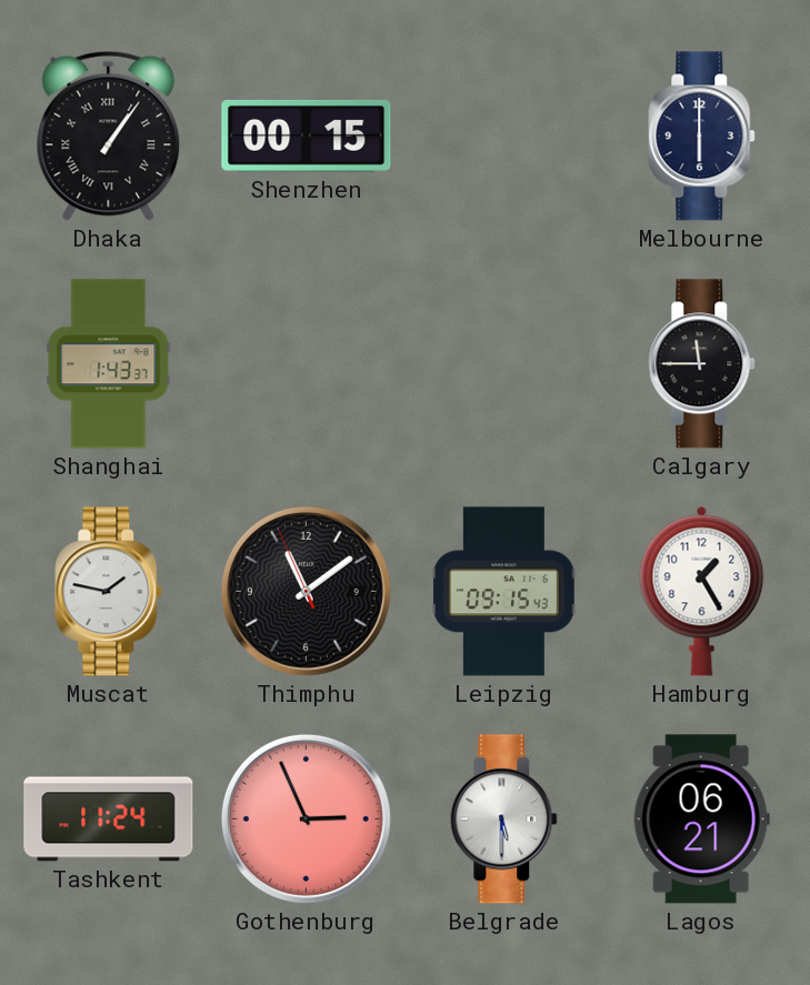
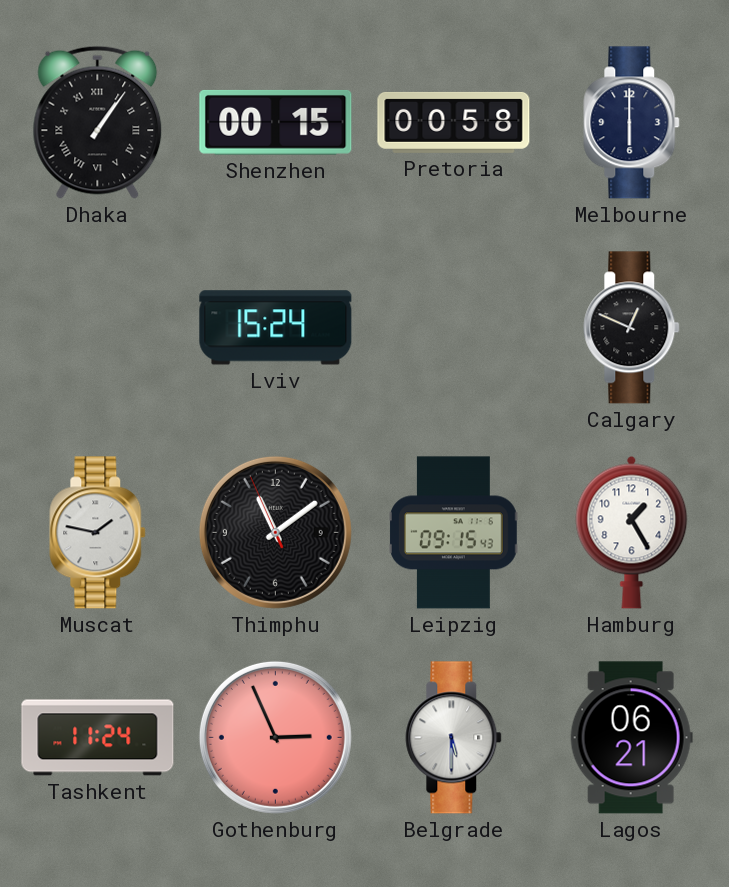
Pretoria: none -> 00:58
Shanghai: 1:43 -> none
Lviv: none -> 15:24
Calgary: 11:45 -> 12:49
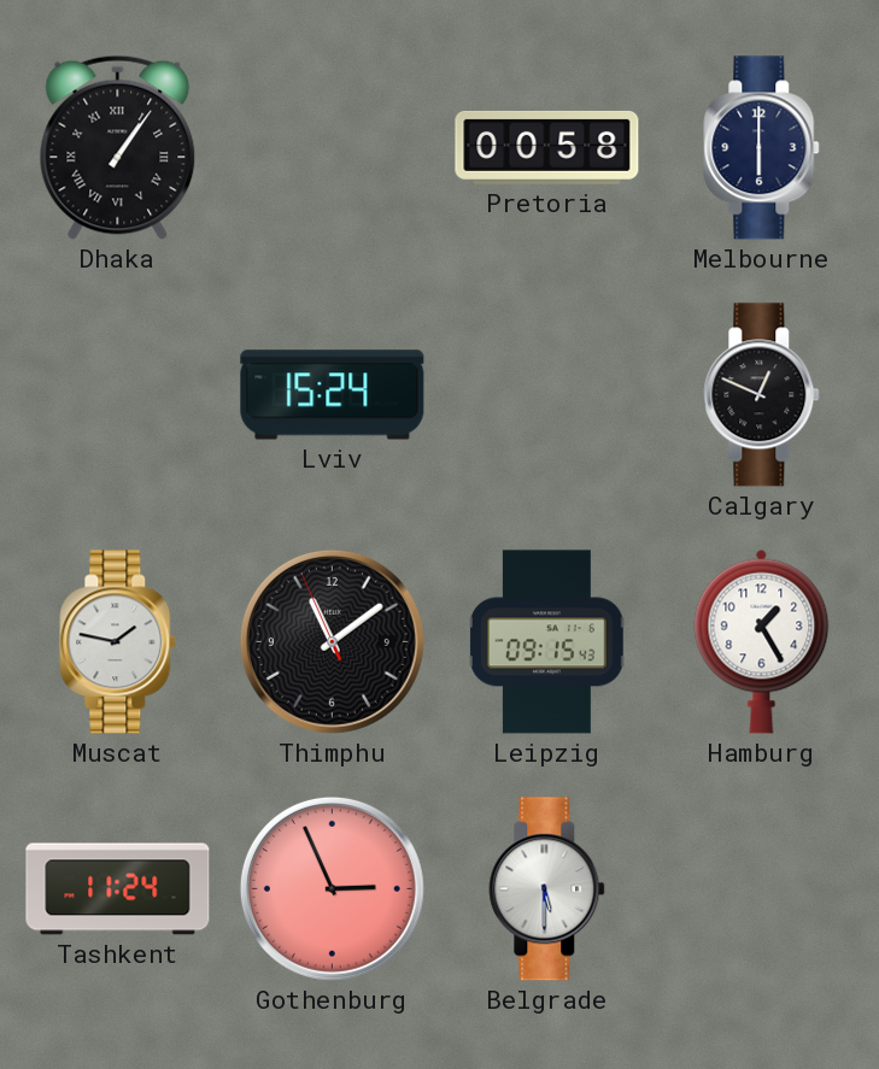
Shenzhen: 00:15 -> none
Lagos: 06:21 -> none
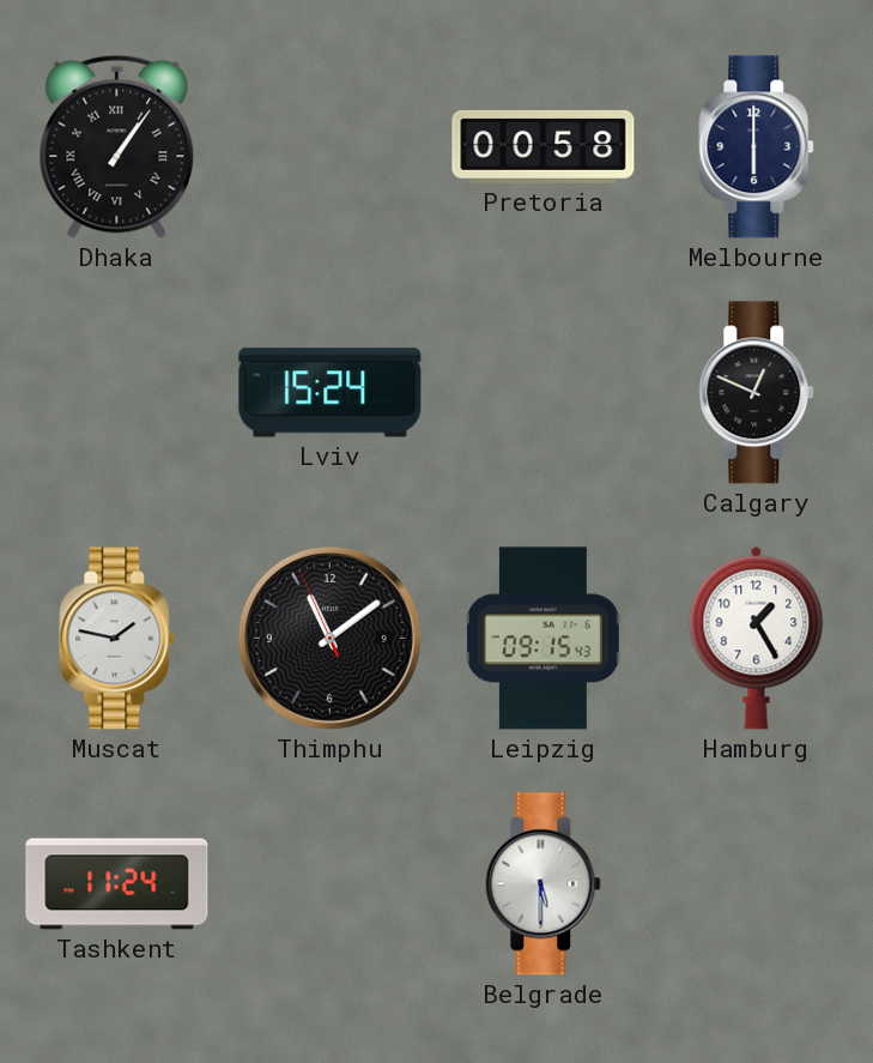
Gothenburg: 2:56 -> none
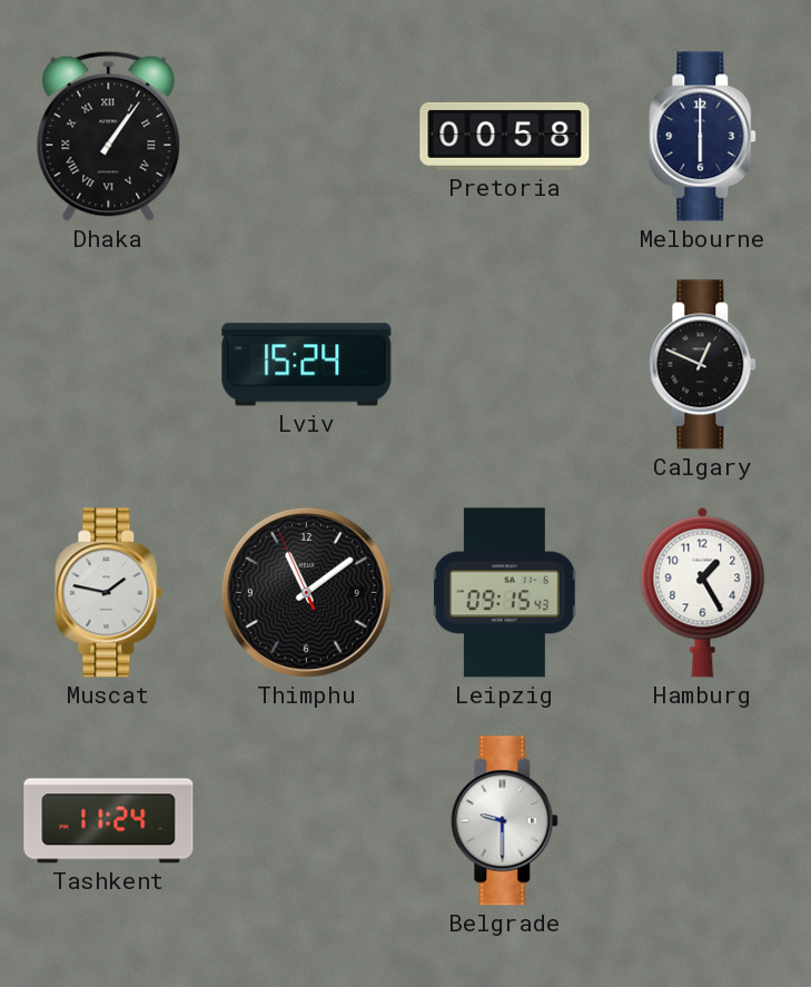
Belgrade: 5:30 -> 9:30
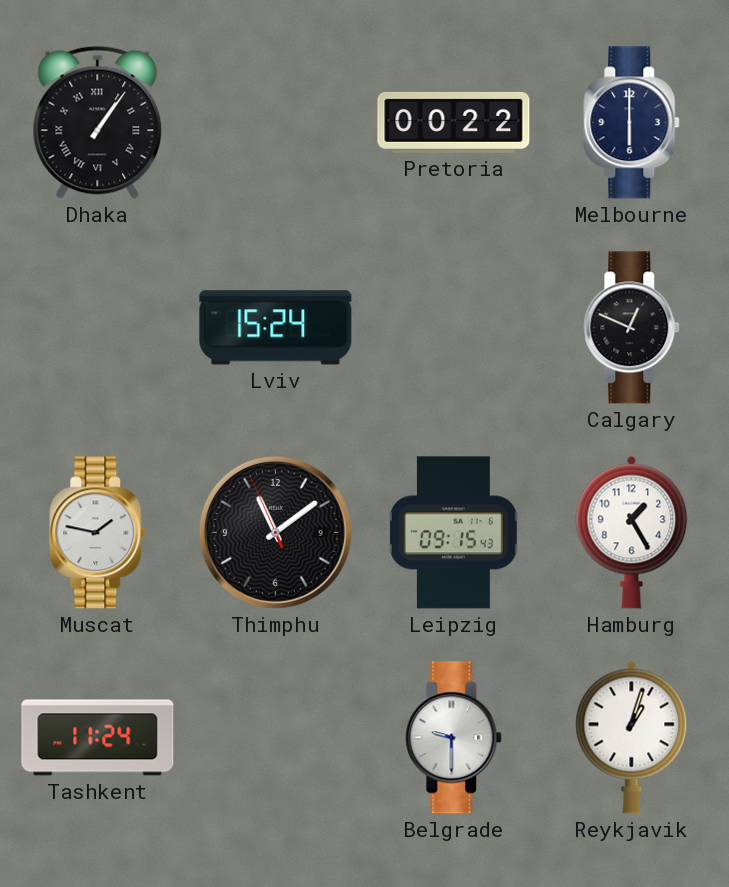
Pretoria: 00:58 -> 00:22
Reykjavik: none -> 1:03
